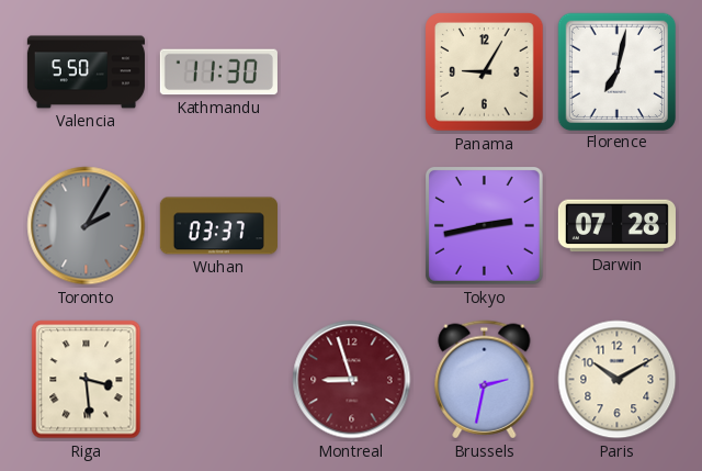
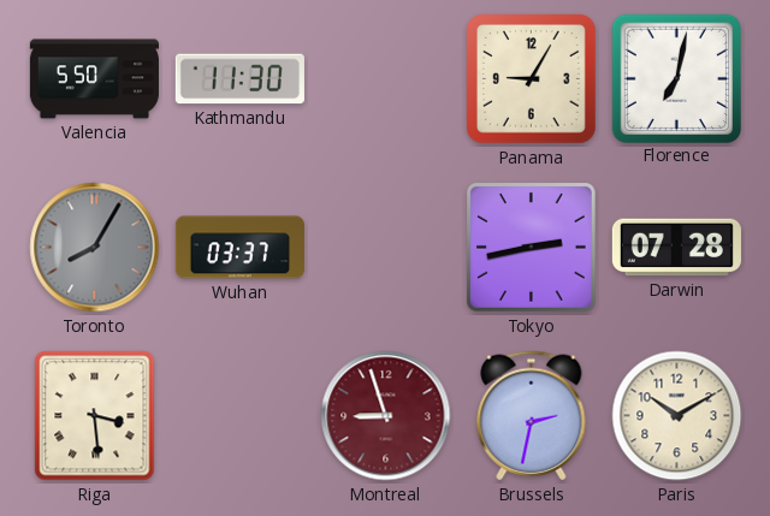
Toronto: 2:05 -> 8:05
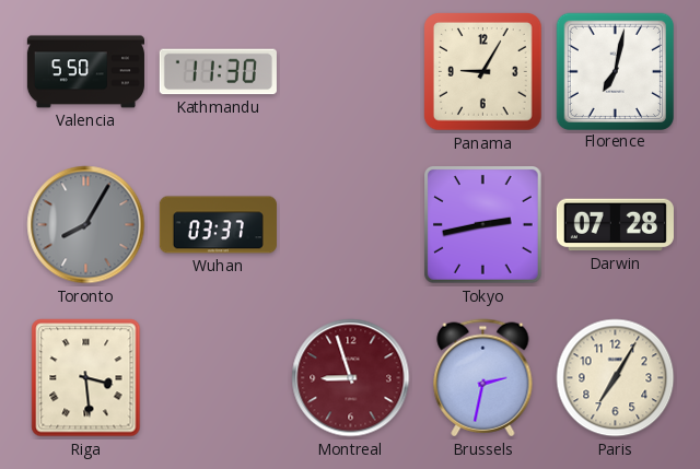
Paris: 10:10 -> 7:05
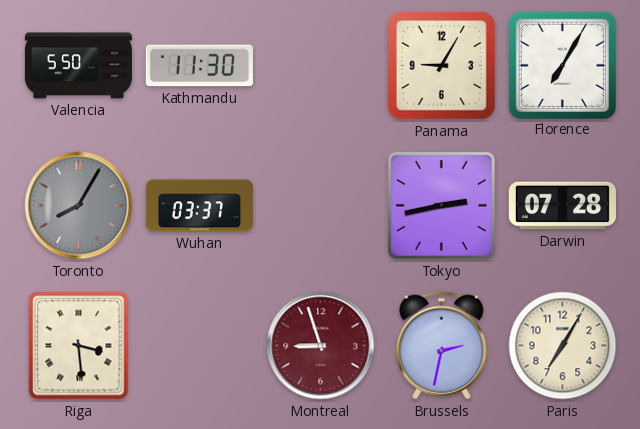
Florence: 7:02 -> 7:05
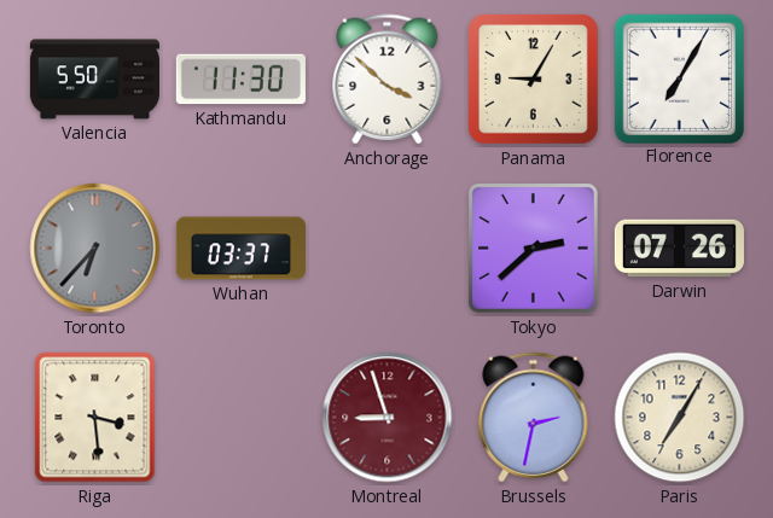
Anchorage: none -> 3:52
Toronto: 8:05 -> 6:37
Tokyo: 2:43 -> 2:38
Darwin: 07:28 -> 07:26
